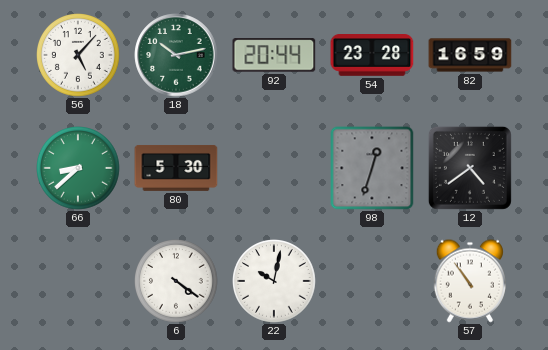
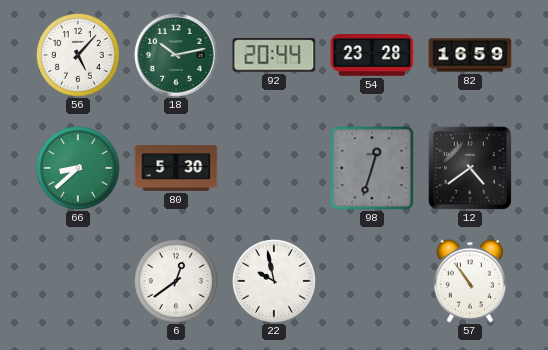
6: 4:21 -> 12:39
22: 10:02 -> 9:58
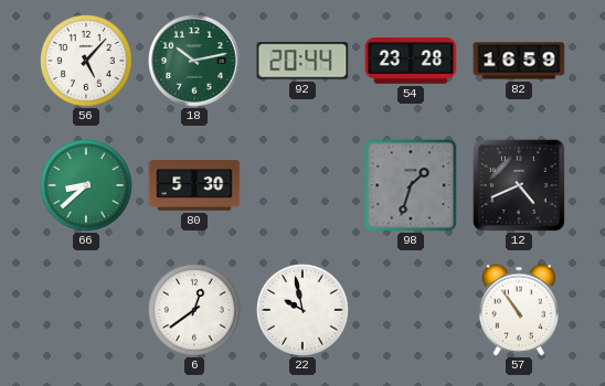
98: 12:33 -> 1:33
12: 4:39 -> 4:41
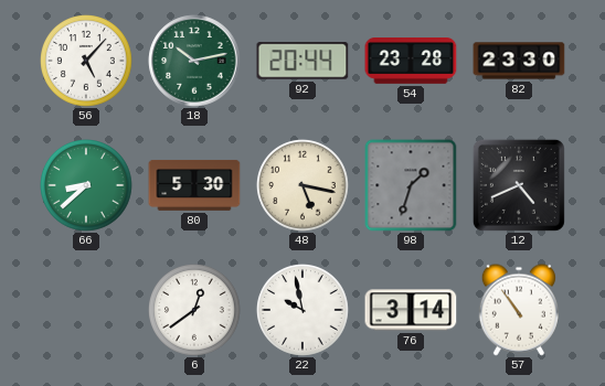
82: 16:59 -> 23:30
48: none -> 5:17
76: none -> 3:14
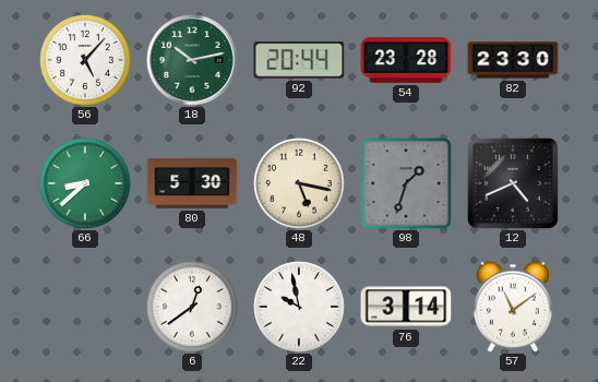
57: 10:54 -> 11:09
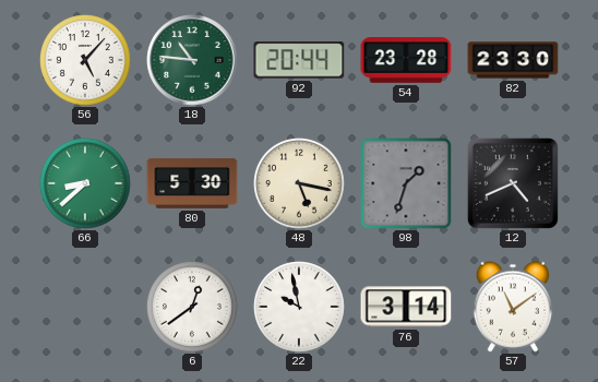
18: 10:13 -> 10:46
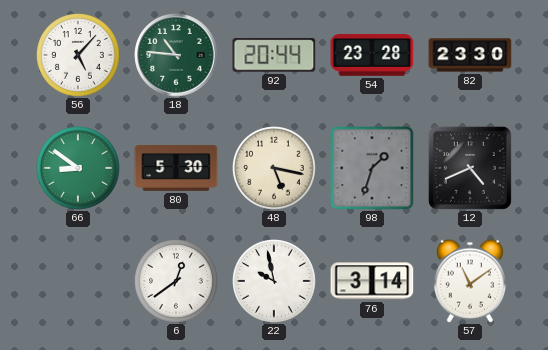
66: 8:38 -> 8:51
